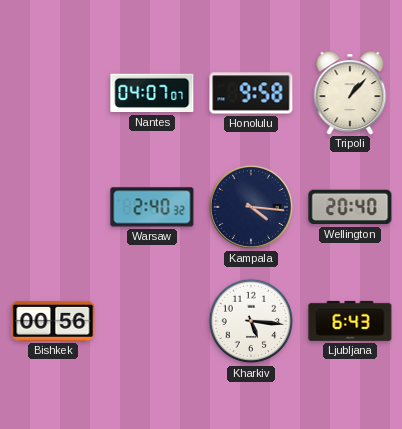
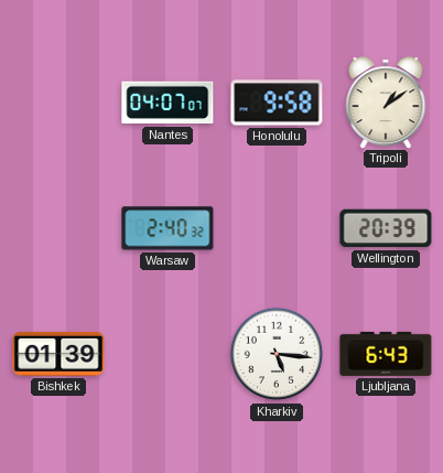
Tripoli: 1:07 -> 1:09
Kampala: 4:16 -> none
Wellington: 20:40 -> 20:39
Bishkek: 00:56 -> 01:39
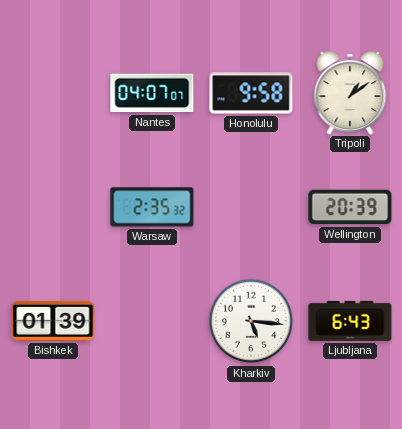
Warsaw: 2:40 -> 2:35
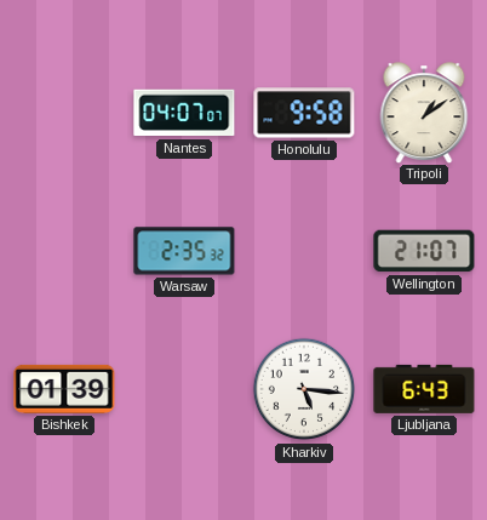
Wellington: 20:39 -> 21:07
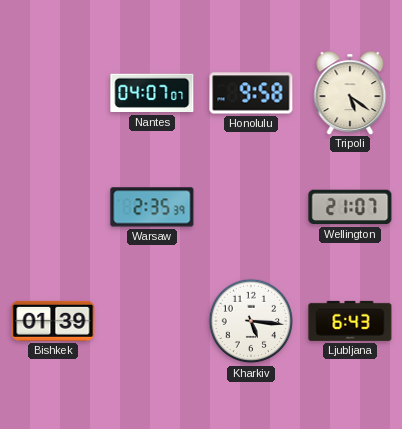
Tripoli: 1:09 -> 5:21
Warsaw: 2:35:32 -> 2:35:39
